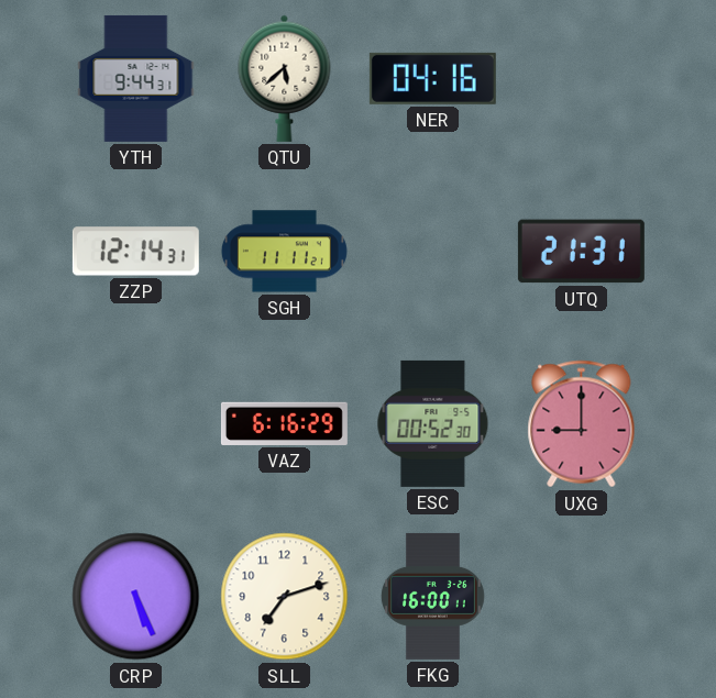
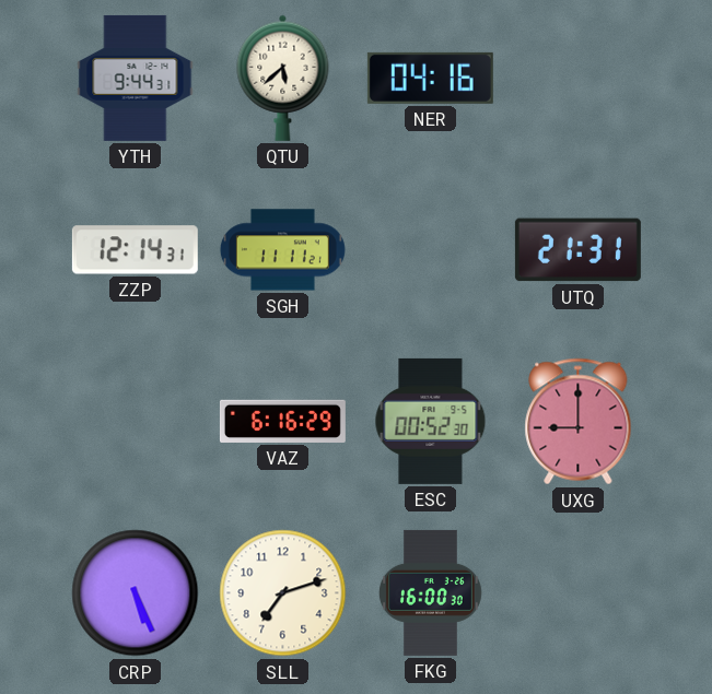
FKG: 16:00:11 -> 16:00:30
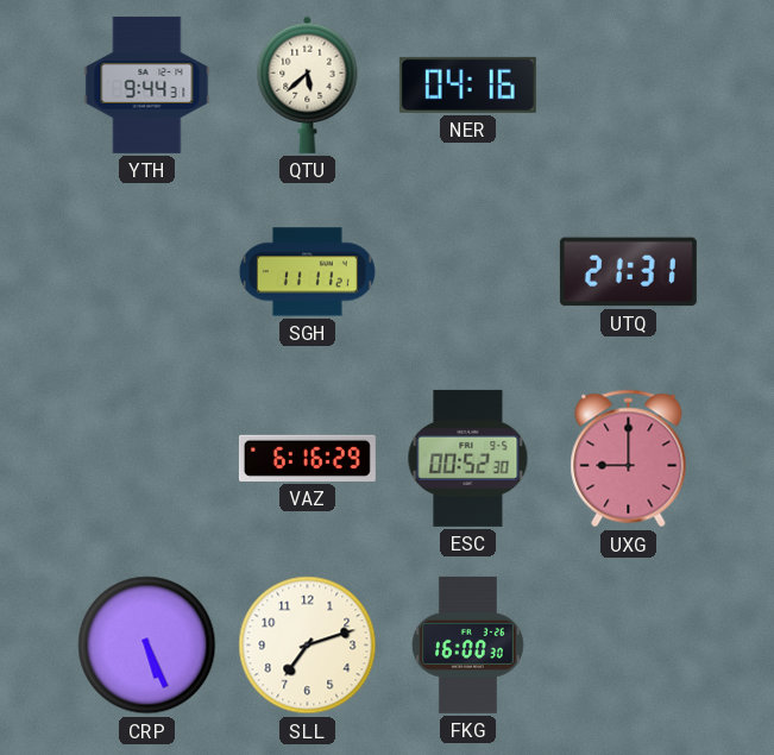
ZZP: 12:14 -> none
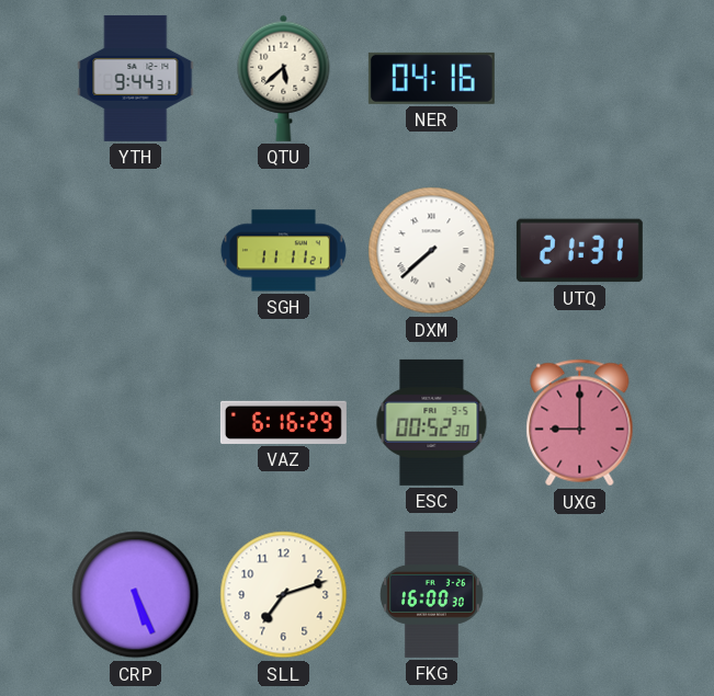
DXM: none -> 7:38
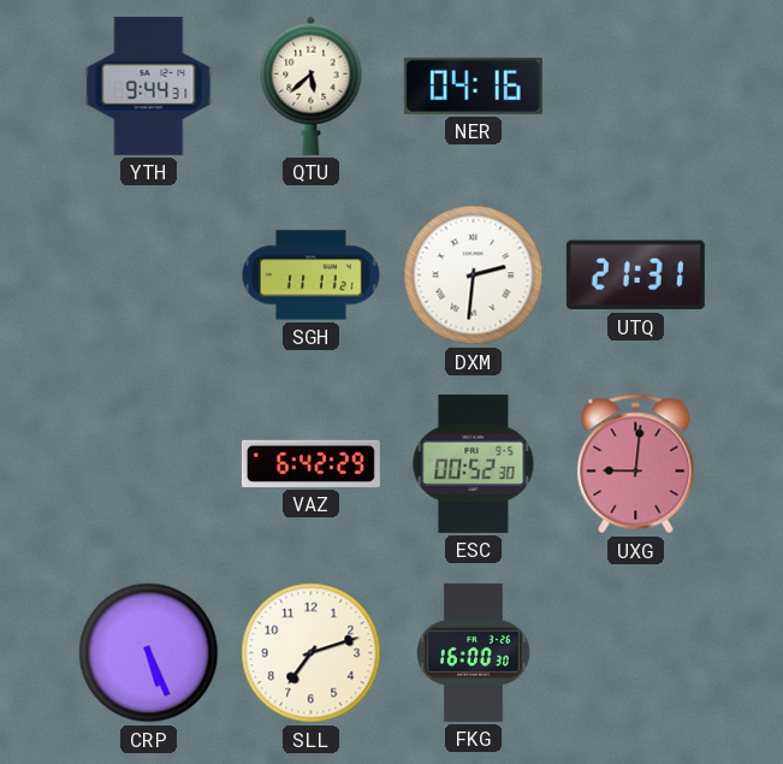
DXM: 7:38 -> 2:31
VAZ: 6:16 -> 6:42
UXG: 9:00 -> 9:01
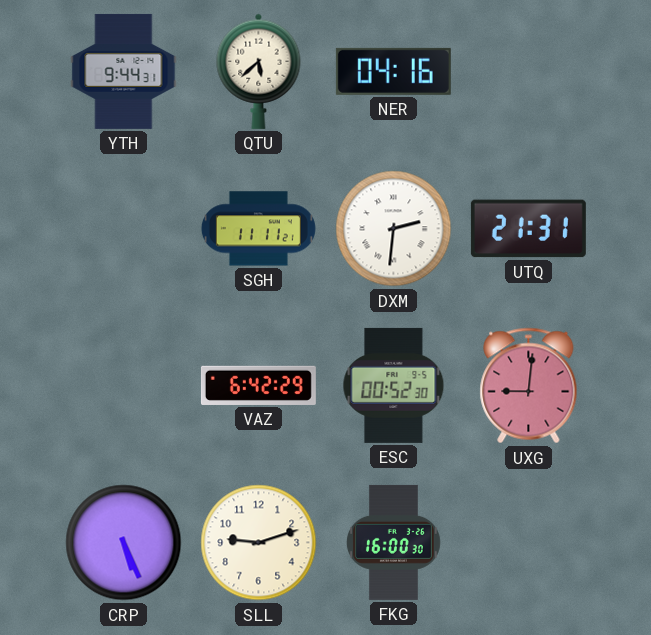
SLL: 7:12 -> 9:12
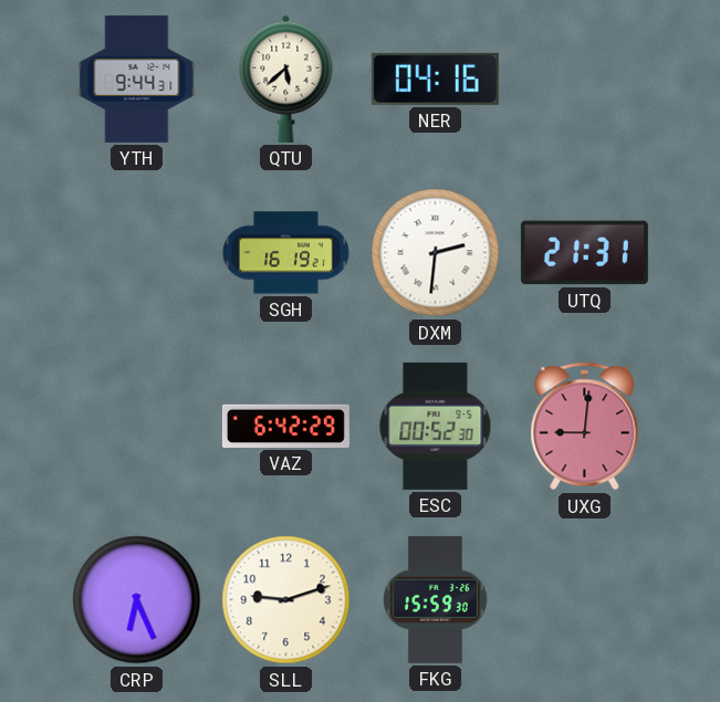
SGH: 11:11 -> 16:19
CRP: 5:26 -> 6:26
FKG: 16:00 -> 15:59
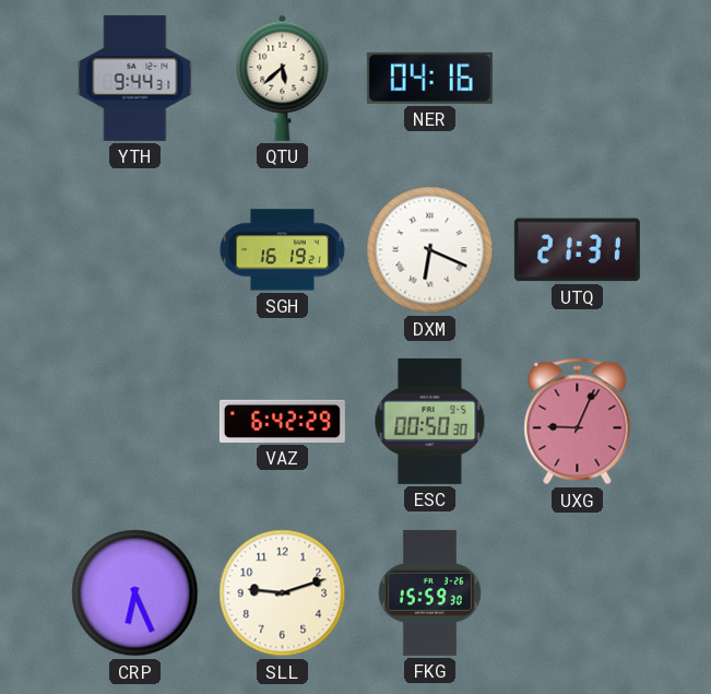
DXM: 2:31 -> 6:19
ESC: 00:52 -> 00:50
UXG: 9:01 -> 9:04
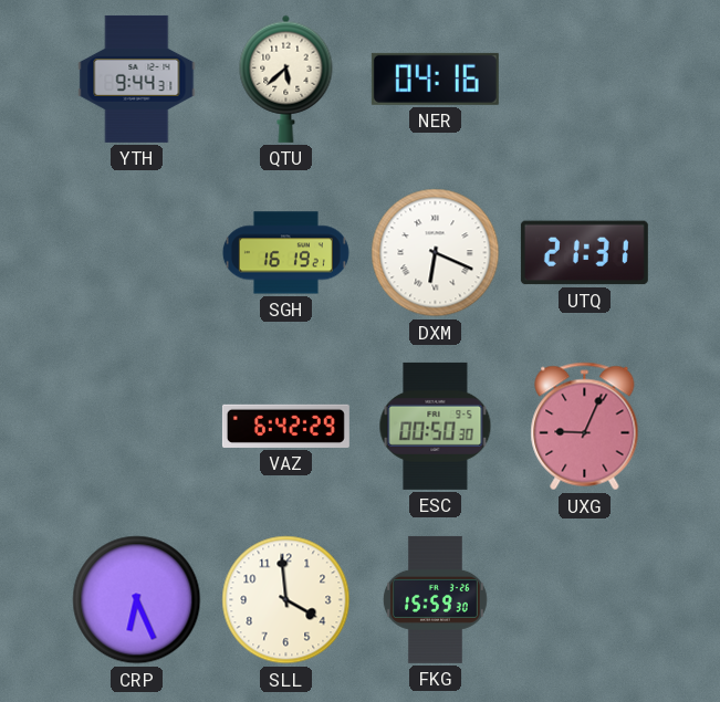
SLL: 9:12 -> 3:59
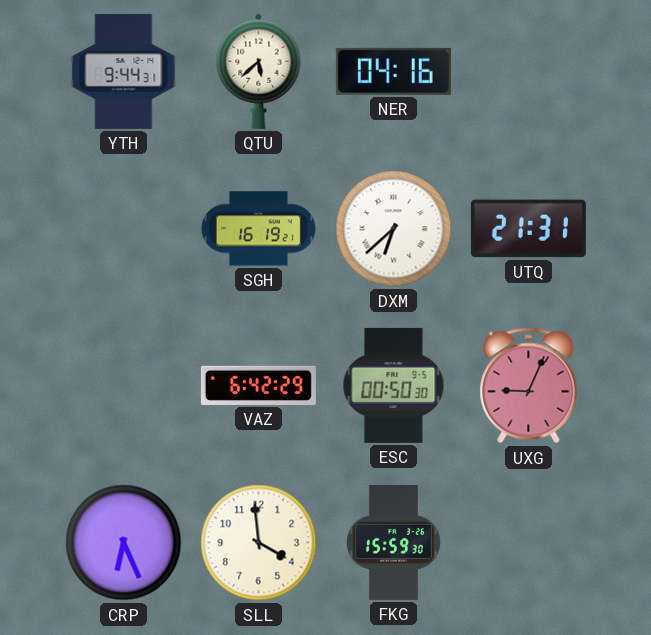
DXM: 6:19 -> 6:38
